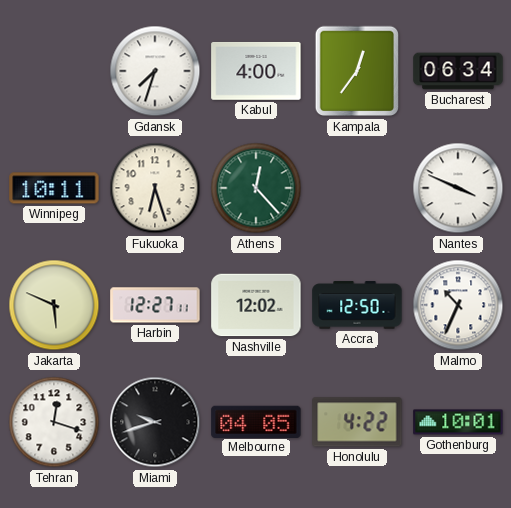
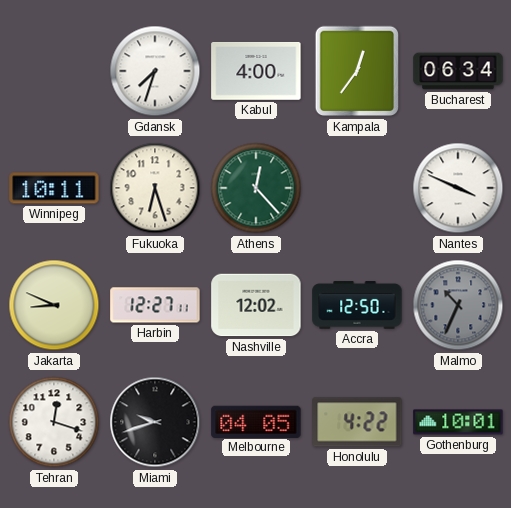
Jakarta: 5:49 -> 8:49
Malmo dial: white -> grey
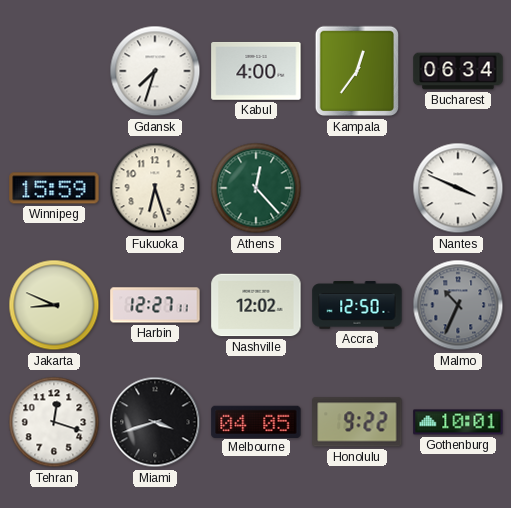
Winnipeg: 10:11 -> 15:59
Miami: 9:42 -> 3:42
Honolulu: 4:22 -> 9:22
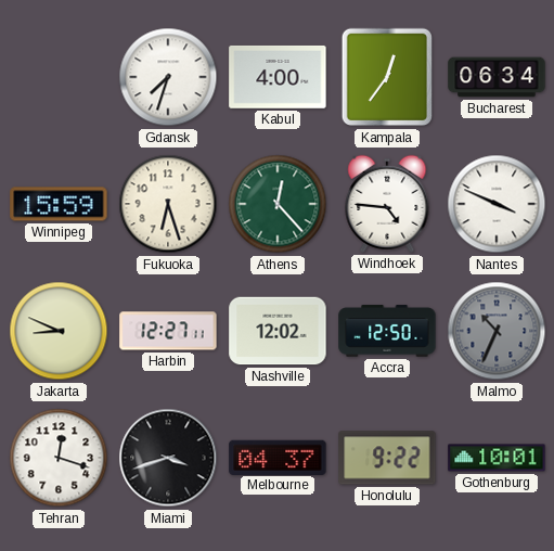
Windhoek: none -> 4:46
Melbourne: 04:05 -> 04:37
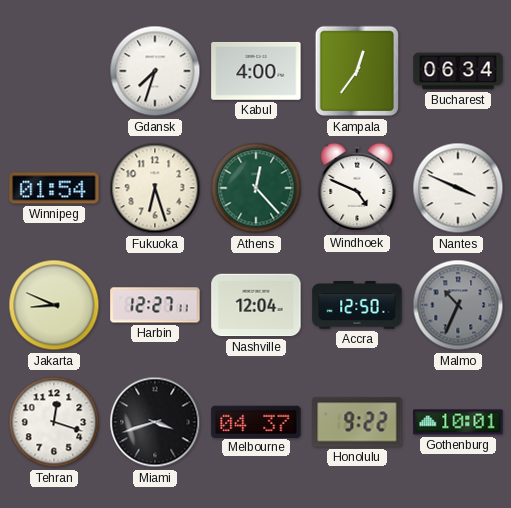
Winnipeg: 15:59 -> 01:54
Windhoek: 4:46 -> 4:49
Nashville: 12:02 -> 12:04
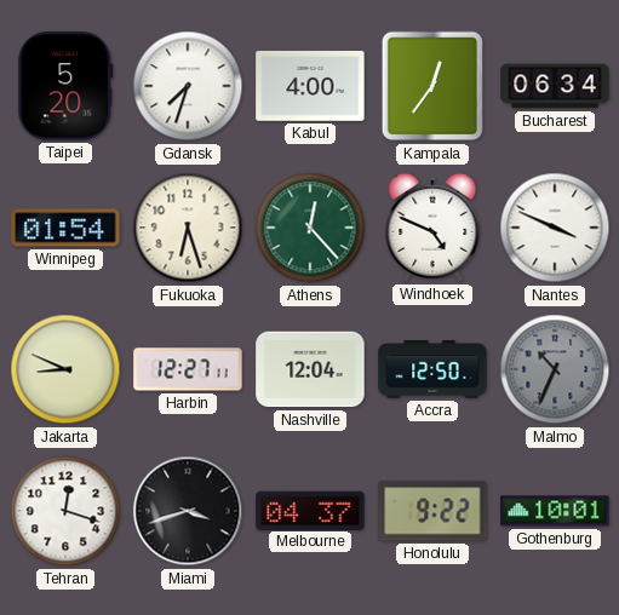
Taipei: none -> 5:20
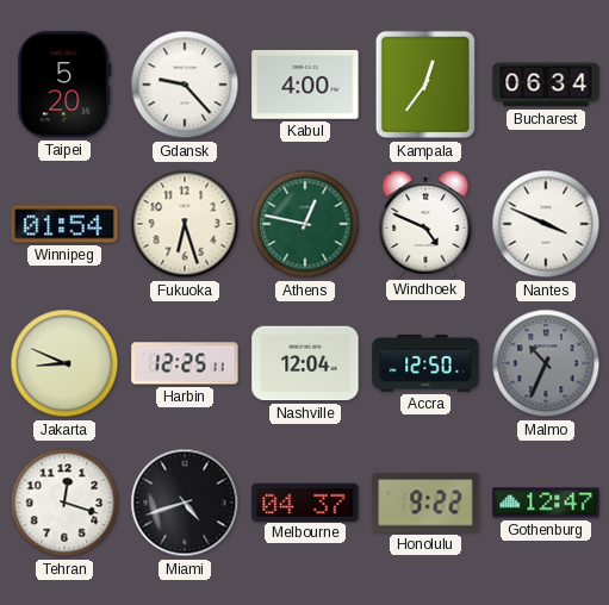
Gdansk: 7:33 -> 9:23
Athens: 12:23 -> 12:47
Harbin: 12:27 -> 12:25
Miami: 3:42 -> 4:42
Gothenburg: 10:01 -> 12:47
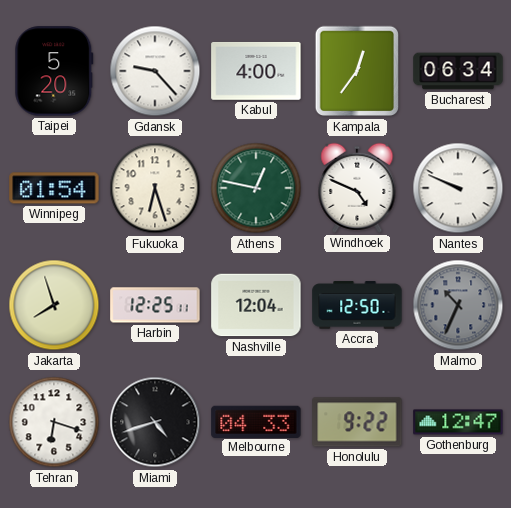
Nantes: 3:49 -> 9:49
Jakarta: 8:49 -> 7:57
Tehran: 12:18 -> 6:18
Melbourne: 04:37 -> 04:33
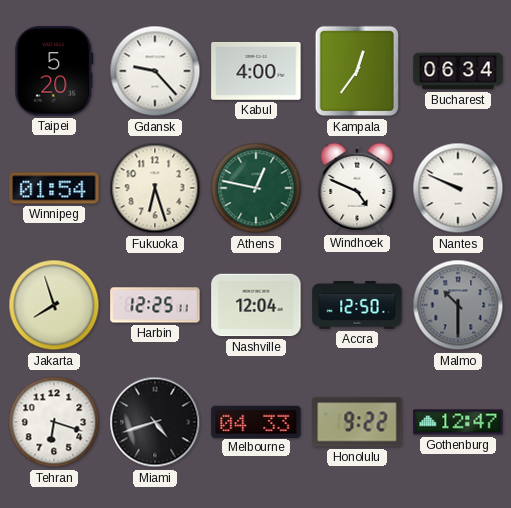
Malmo: 10:34 -> 10:30
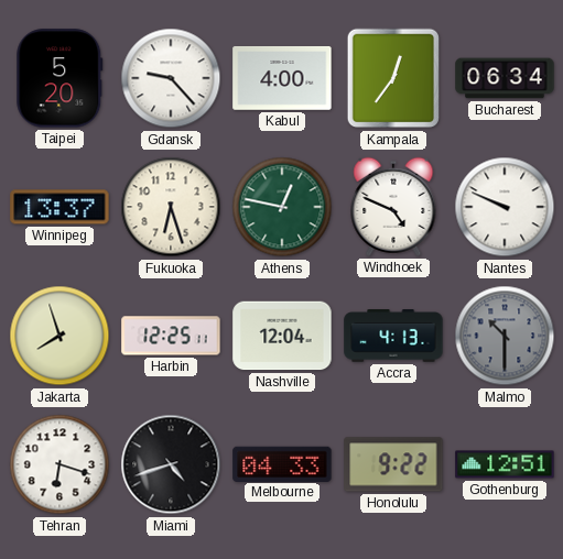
Winnipeg: 01:54 -> 13:37
Accra: 12:50 -> 4:13
Gothenburg: 12:47 -> 12:51
